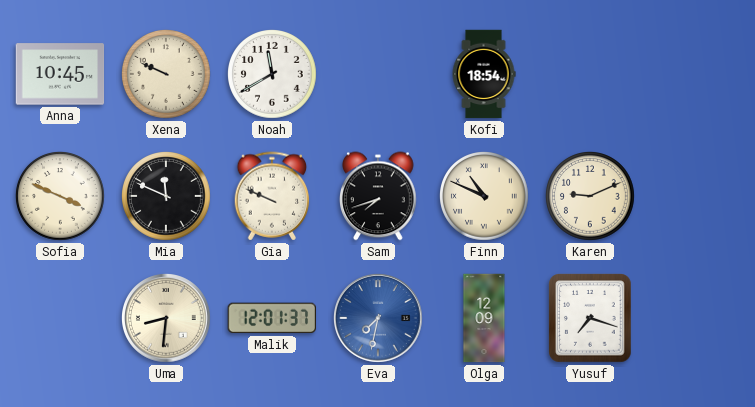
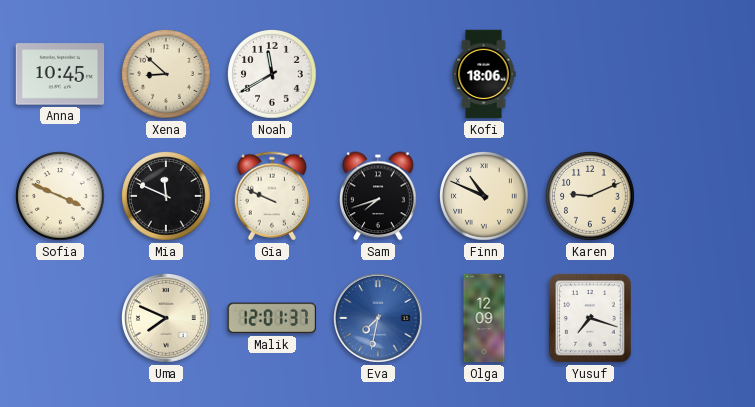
Xena: 9:49 -> 8:52
Kofi: 18:54 -> 18:06
Uma: 8:31 -> 7:49
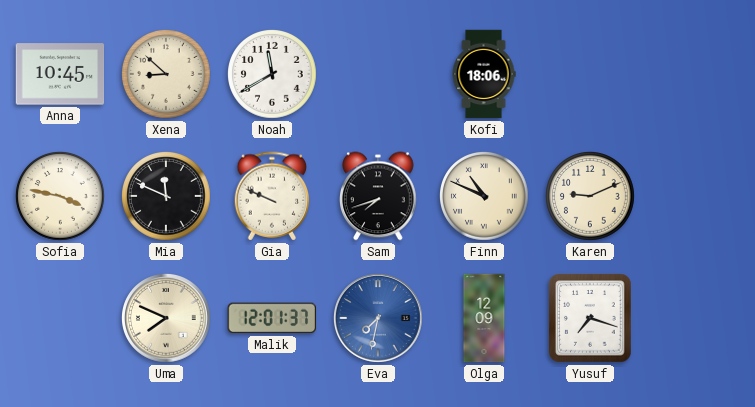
Sofia: 3:49 -> 3:47
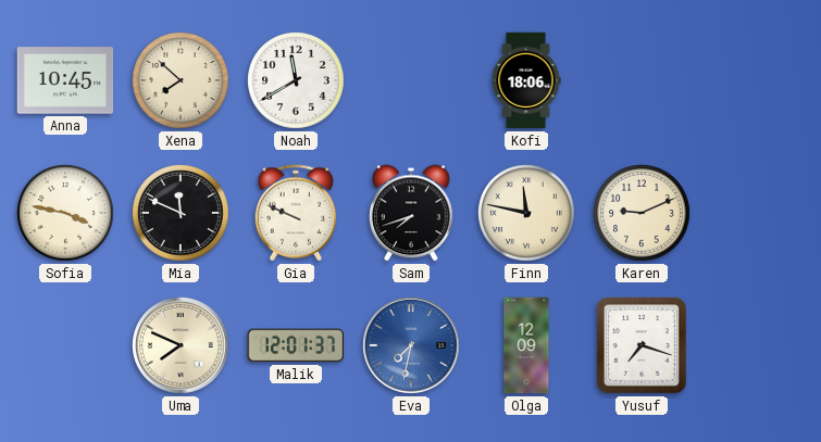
Xena: 8:52 -> 7:52
Finn: 10:49 -> 11:47
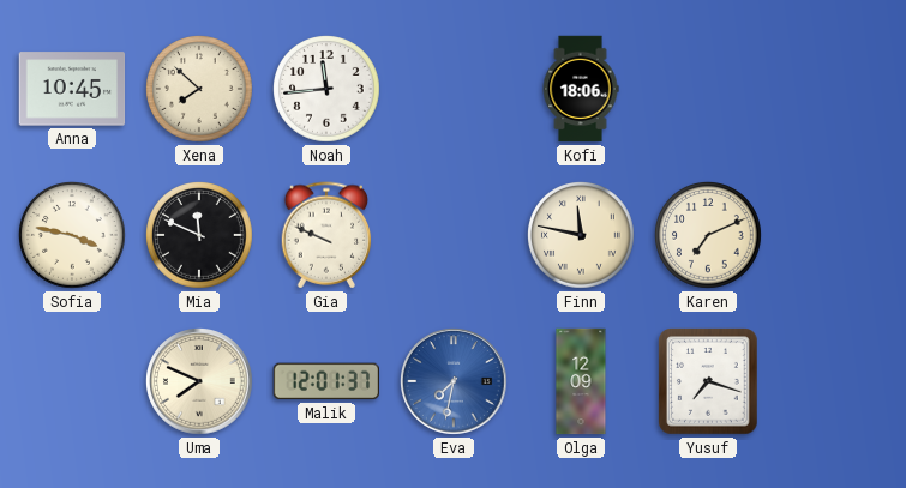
Noah: 11:40 -> 11:44
Sam: 7:42 -> none
Karen: 9:11 -> 7:11
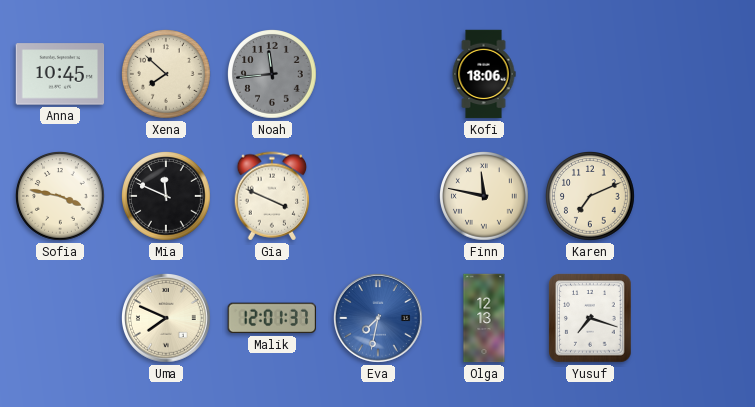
Noah dial: white -> grey
Gia: 9:49 -> 3:49
Olga: 12:09 -> 12:13
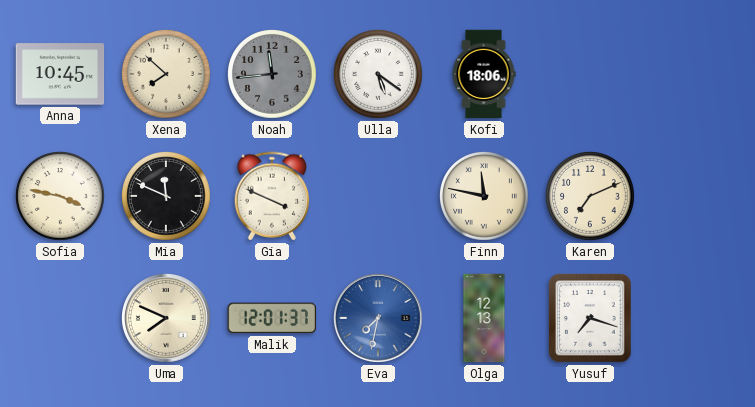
Ulla: none -> 5:21
